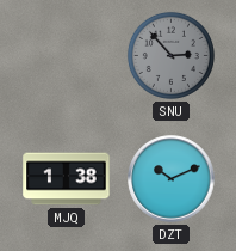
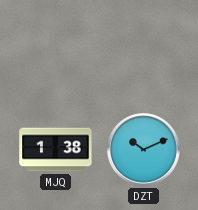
SNU: 2:53 -> none
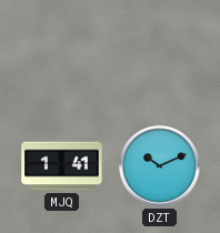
MJQ: 1:38 -> 1:41
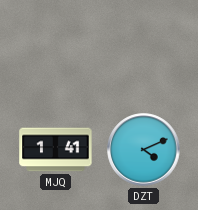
DZT: 10:11 -> 4:11
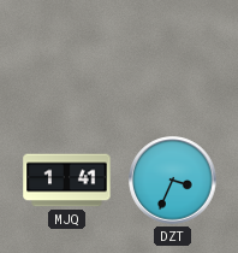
DZT: 4:11 -> 3:34
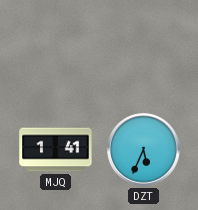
DZT: 3:34 -> 5:34
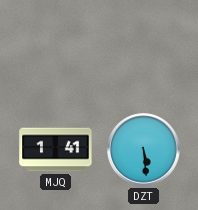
DZT: 5:34 -> 5:29
